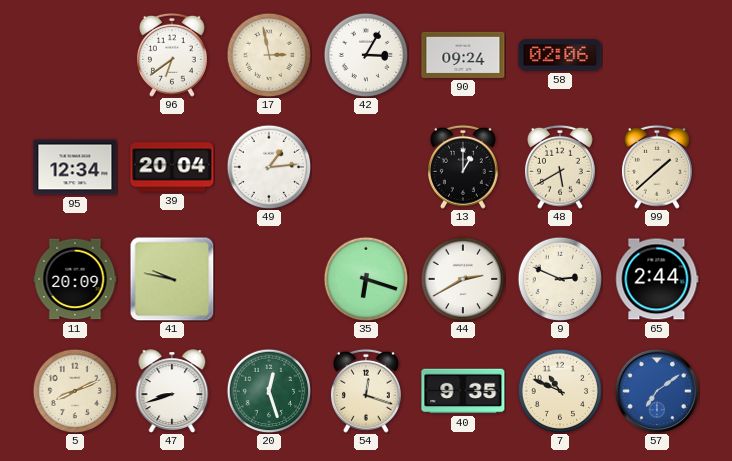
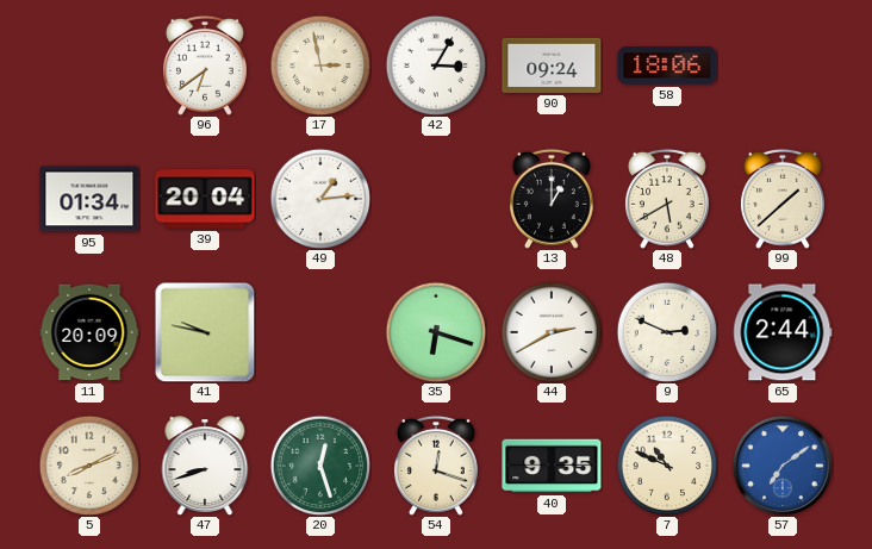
58: 02:06 -> 18:06
95: 12:34 -> 01:34
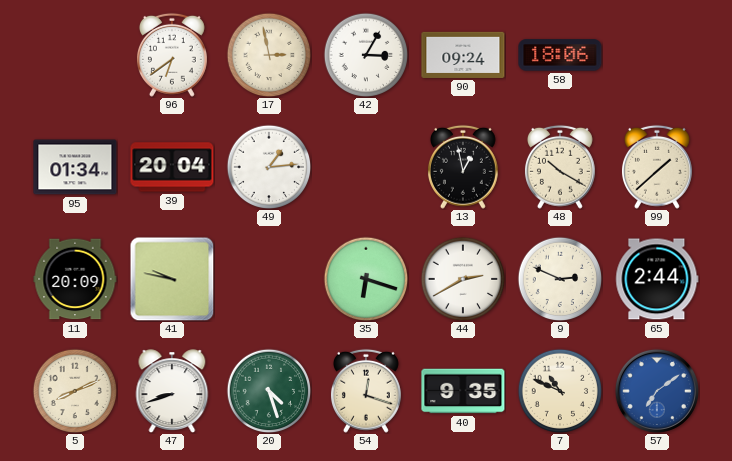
13: 1:00 -> 12:58
48: 5:40 -> 10:20
20: 12:27 -> 4:27
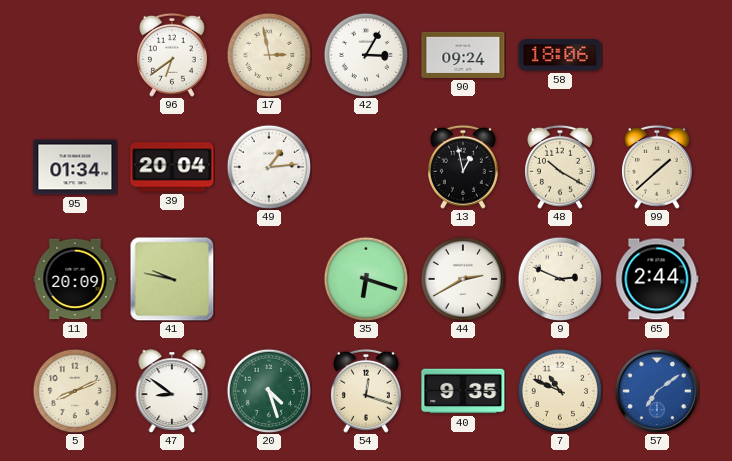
47: 8:42 -> 8:51
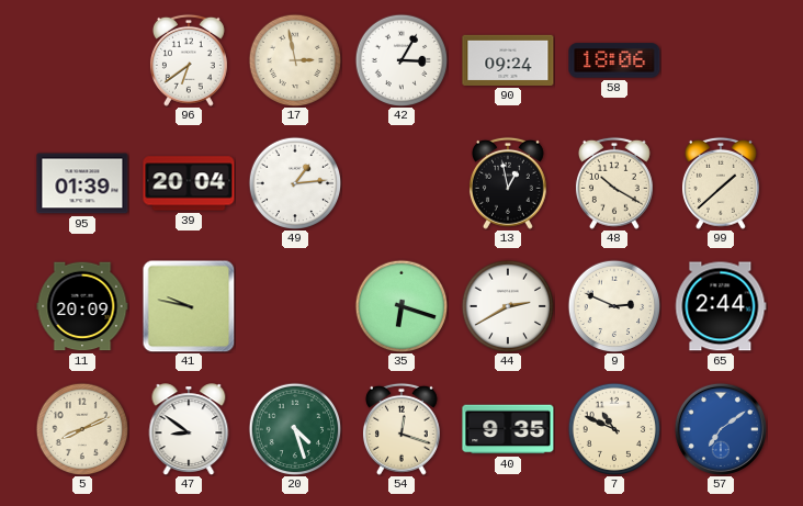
95: 01:34 -> 01:39
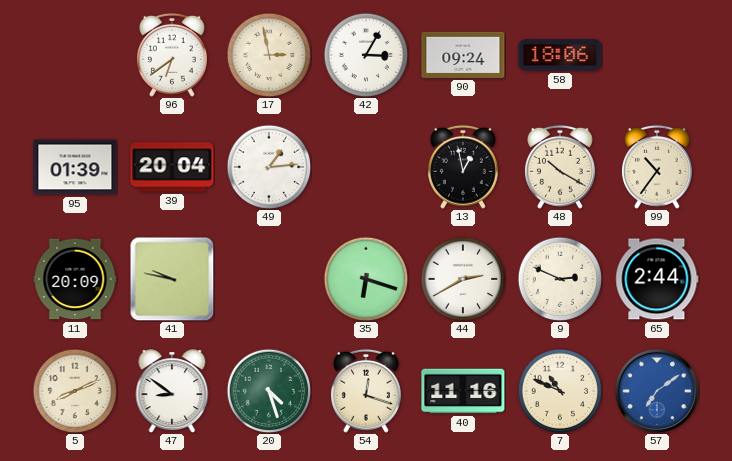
99: 1:38 -> 10:36
40: 9:35 -> 11:16
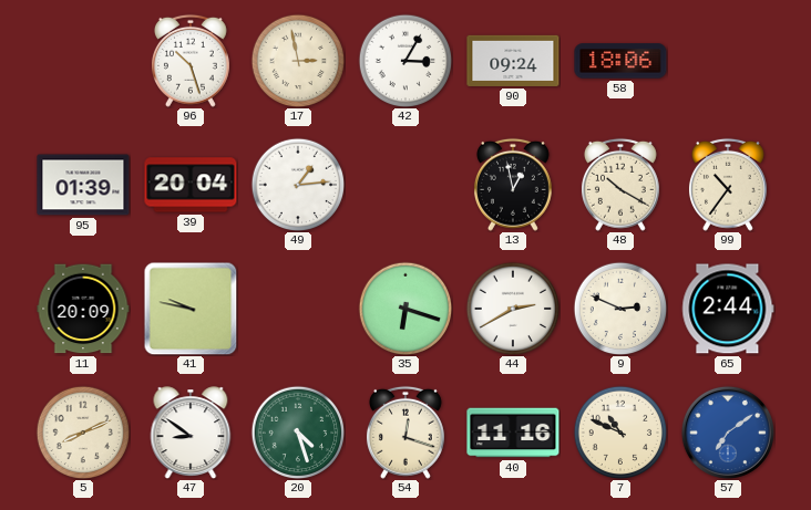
96: 6:39 -> 10:27
